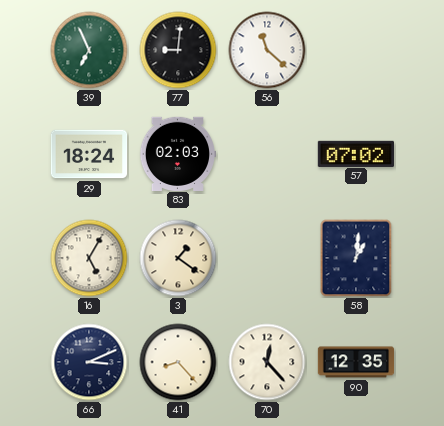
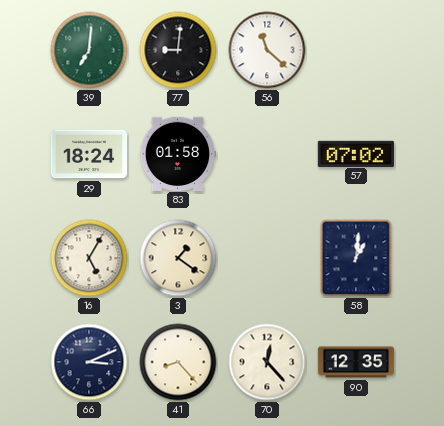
39: 6:56 -> 7:01
83: 02:03 -> 01:58
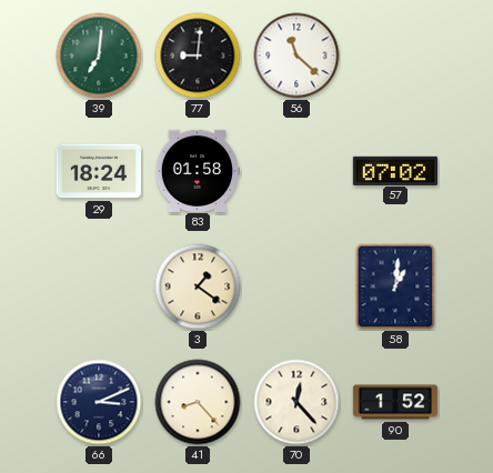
16: 5:05 -> none
90: 12:35 -> 1:52
